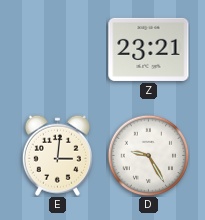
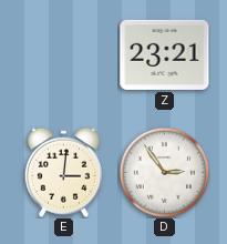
D: 9:25 -> 2:54
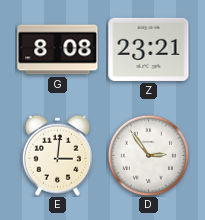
G: none -> 8:08
